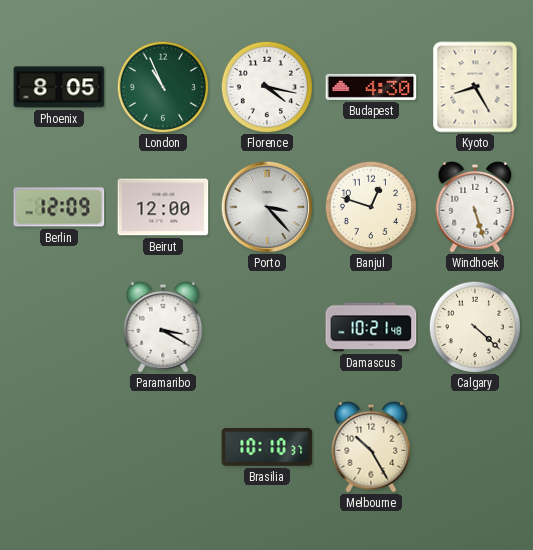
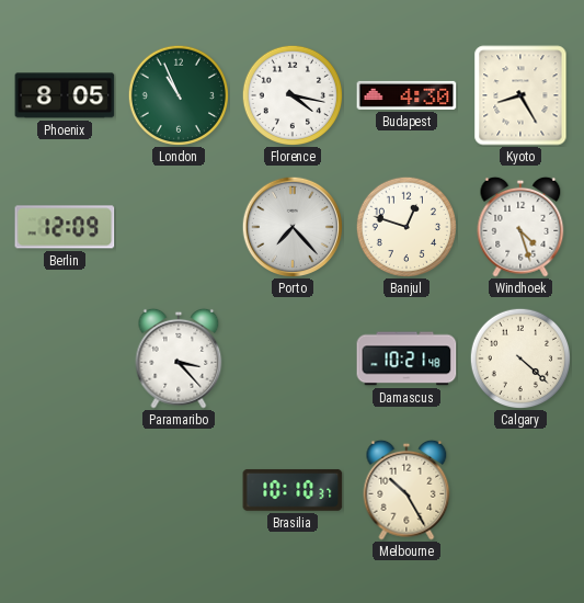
Beirut: 12:00 -> none
Porto: 3:23 -> 7:23
Windhoek: 5:27 -> 4:27
Paramaribo: 3:20 -> 3:23
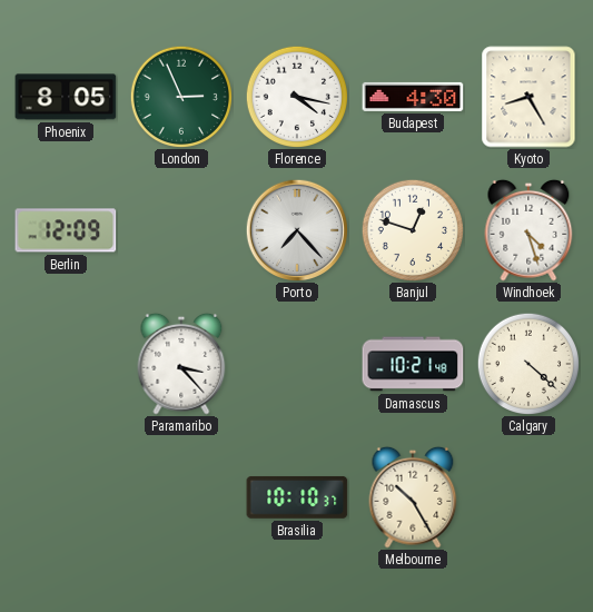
London: 10:56 -> 2:56
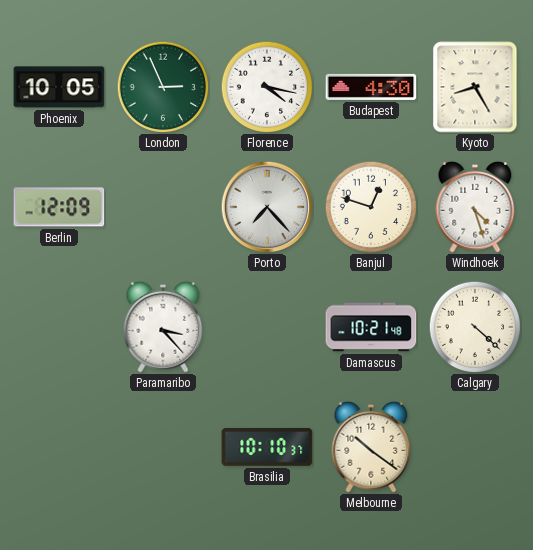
Phoenix: 8:05 -> 10:05
Melbourne: 10:25 -> 10:21
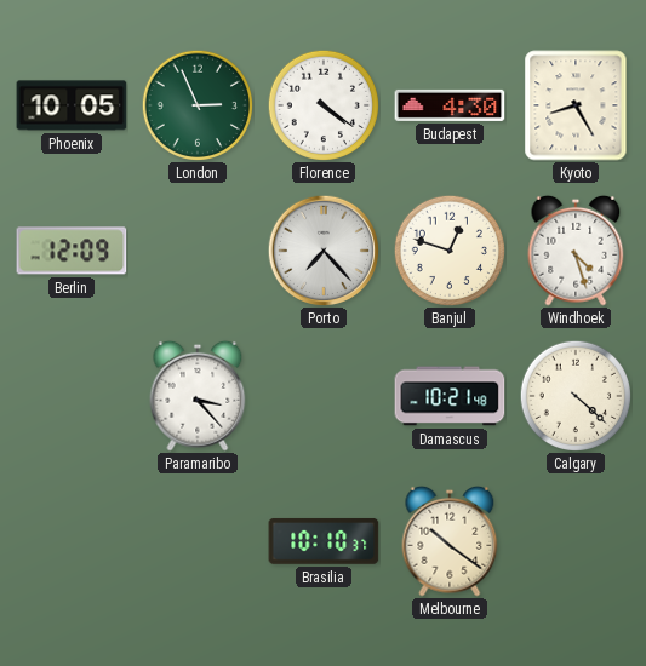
Florence: 4:17 -> 4:21
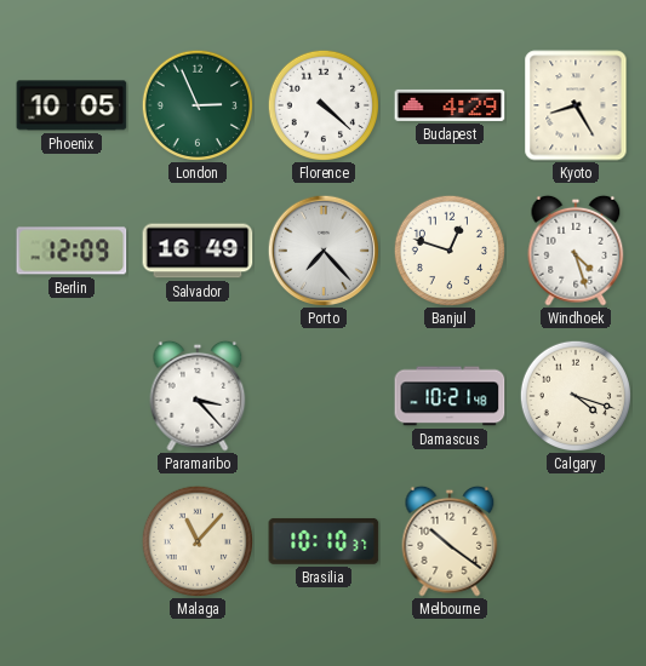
Florence: 4:21 -> 4:22
Budapest: 4:30 -> 4:29
Salvador: none -> 16:49
Calgary: 4:22 -> 4:18
Malaga: none -> 11:07
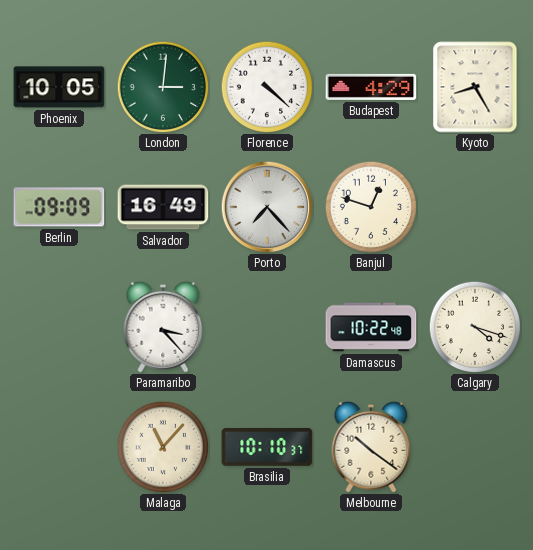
London: 2:56 -> 3:01
Berlin: 12:09 -> 09:09
Windhoek: 4:27 -> none
Damascus: 10:21 -> 10:22
